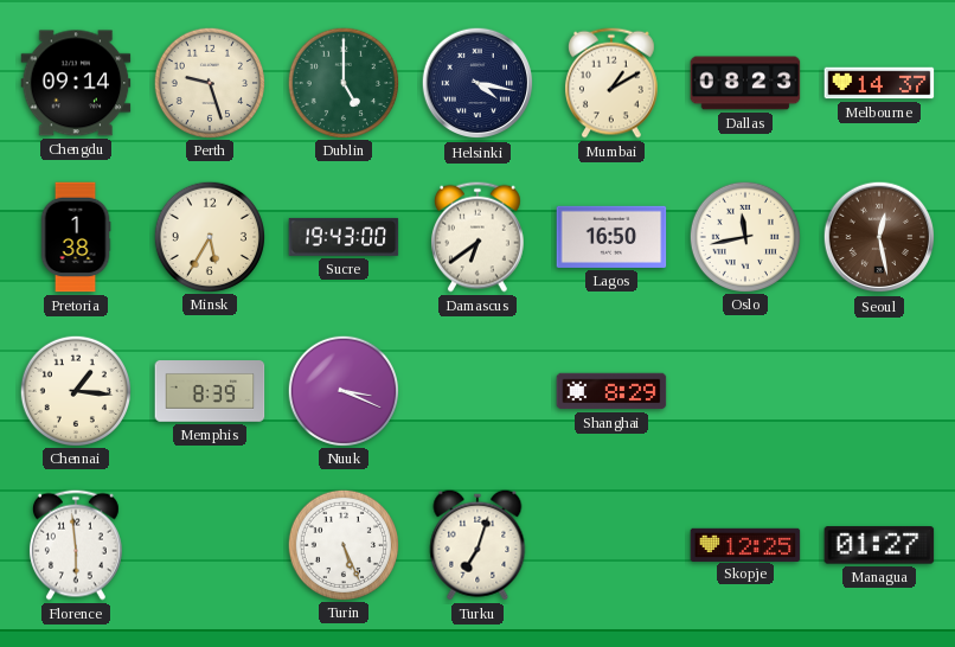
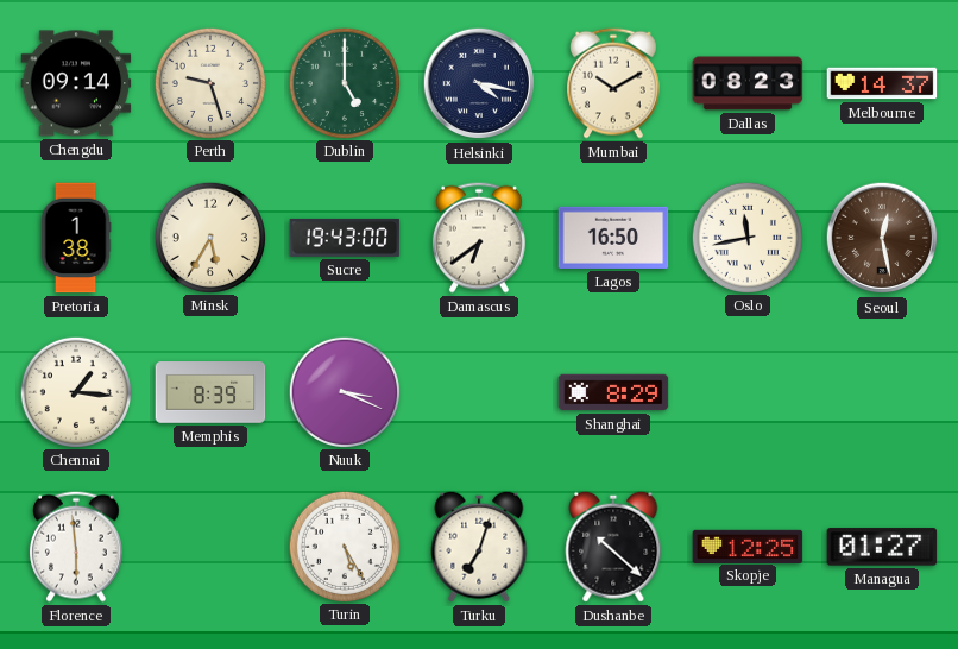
Mumbai: 1:10 -> 10:10
Turin: 5:26 -> 5:25
Dushanbe: none -> 10:22
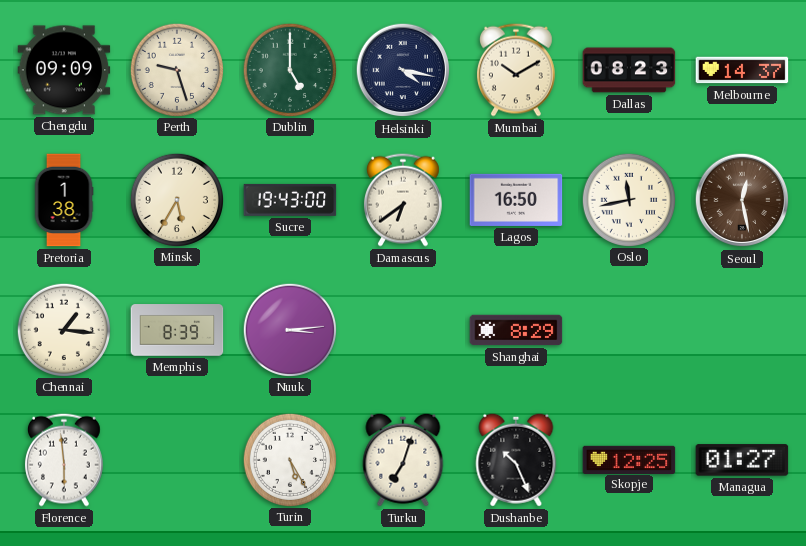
Chengdu: 09:14 -> 09:09
Nuuk: 3:19 -> 3:14
Dushanbe: 10:22 -> 10:26
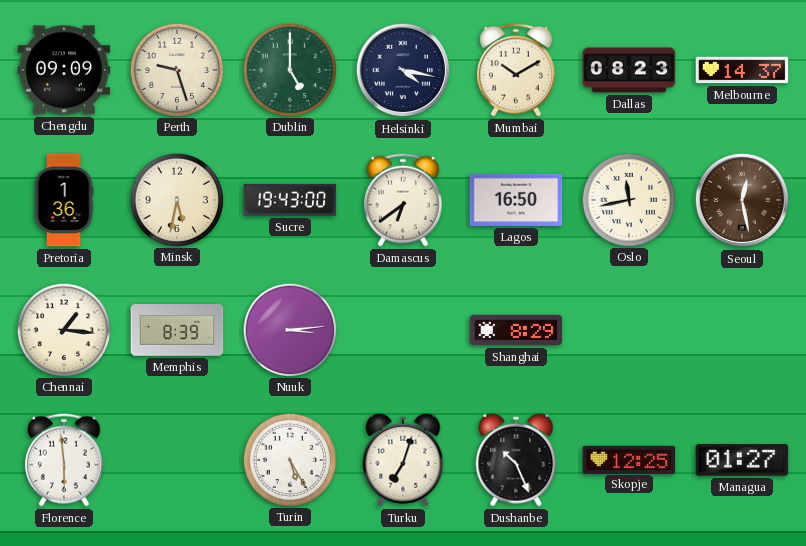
Pretoria: 1:38 -> 1:36
Minsk: 5:35 -> 5:32
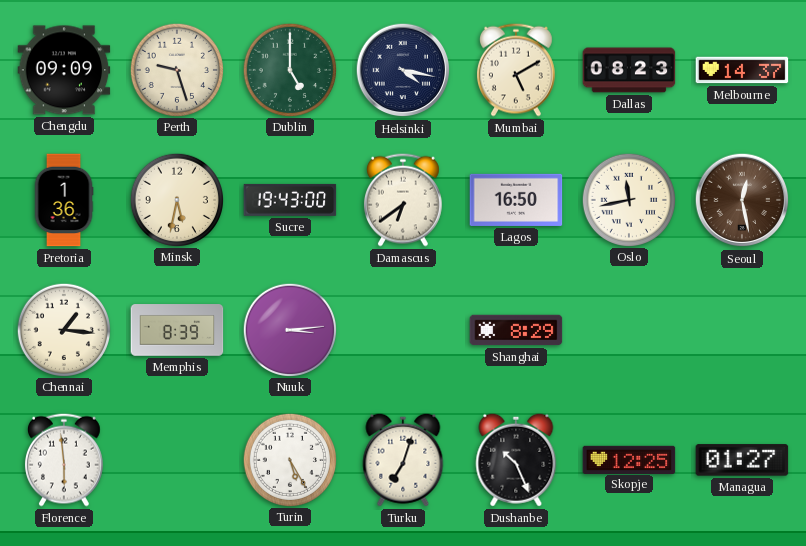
Mumbai: 10:10 -> 5:10
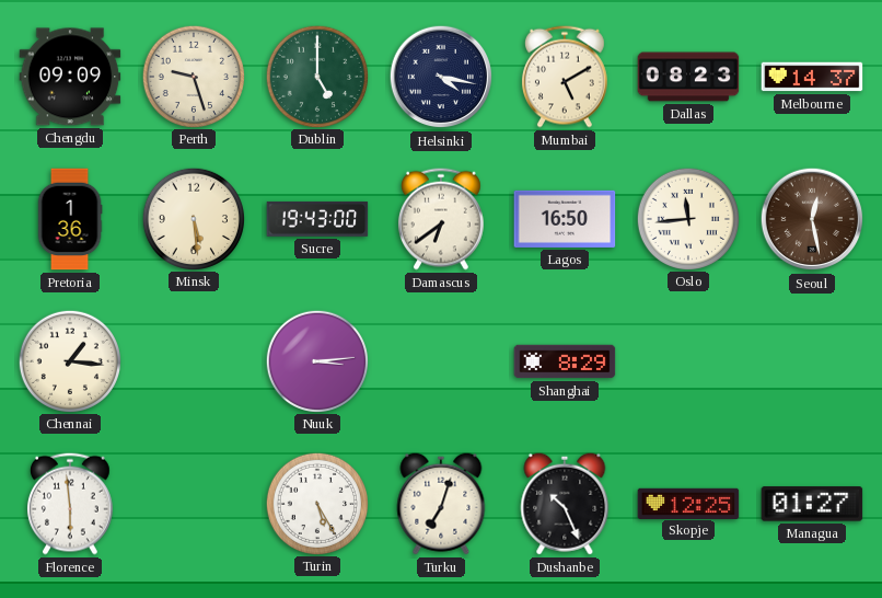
Minsk: 5:32 -> 5:29
Oslo: 11:43 -> 11:44
Memphis: 8:39 -> none
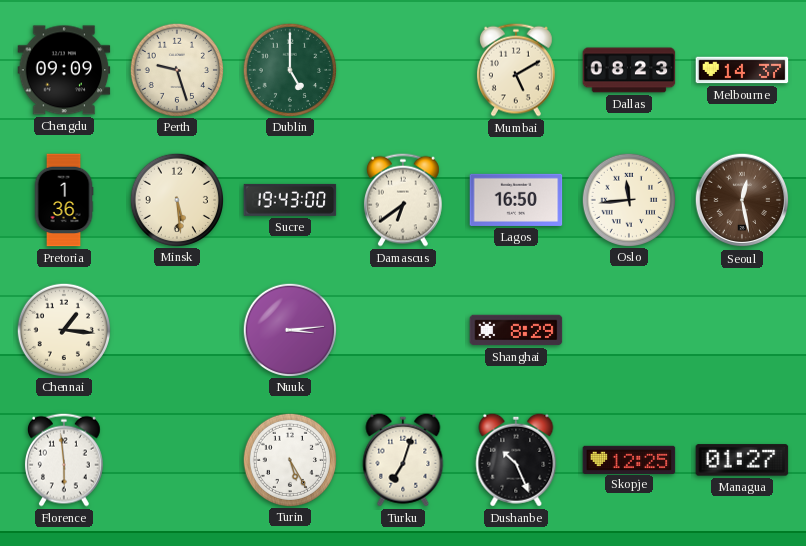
Helsinki: 4:17 -> none
